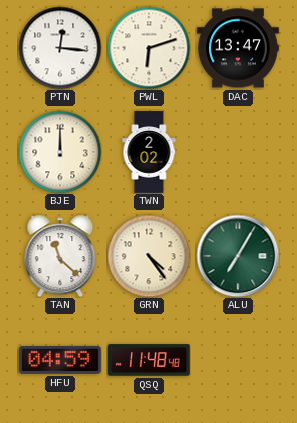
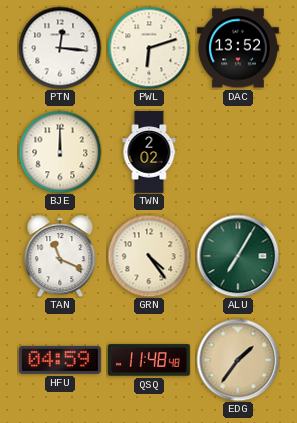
DAC: 13:47 -> 13:52
TAN: 11:22 -> 11:19
EDG: none -> 1:36
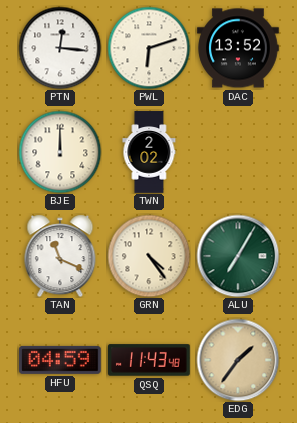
QSQ: 11:48 -> 11:43
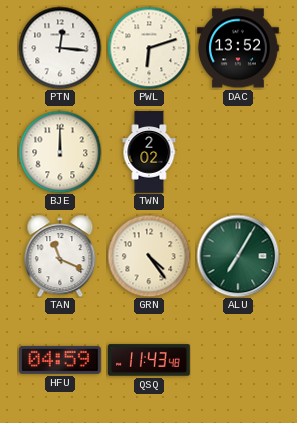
EDG: 1:36 -> none
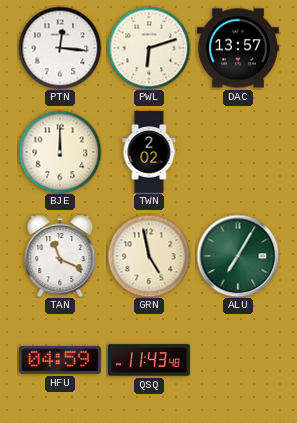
DAC: 13:52 -> 13:57
GRN: 4:24 -> 4:58
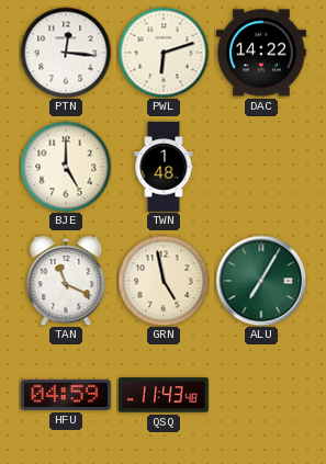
DAC: 13:57 -> 14:22
BJE: 12:00 -> 5:00
TWN: 2:02 -> 1:48
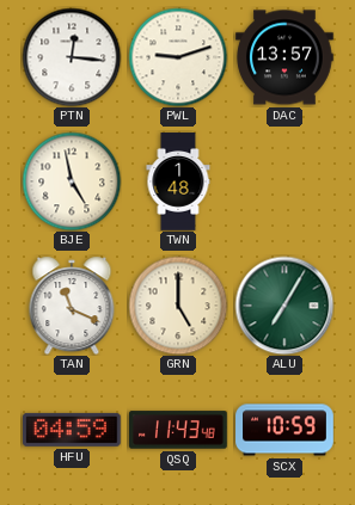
PWL: 6:12 -> 9:12
DAC: 14:22 -> 13:57
BJE: 5:00 -> 4:58
GRN: 4:58 -> 5:00
SCX: none -> 10:59
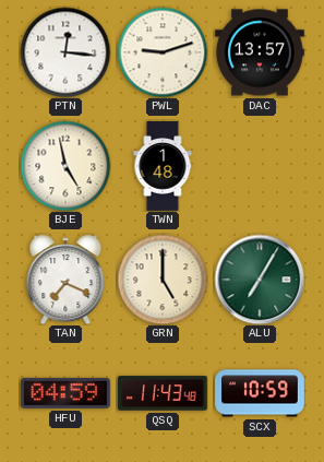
TAN: 11:19 -> 7:19
